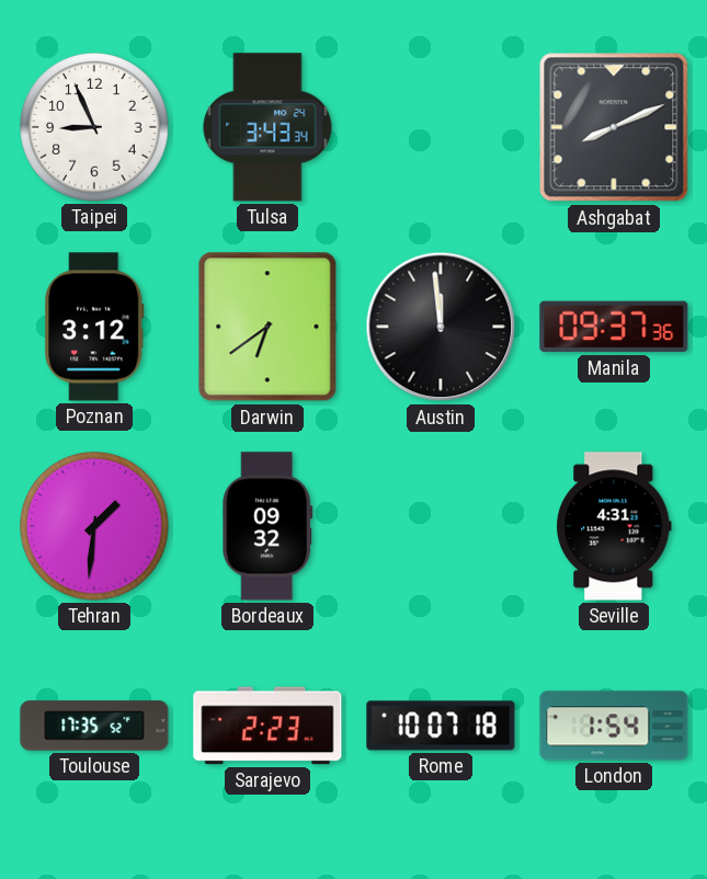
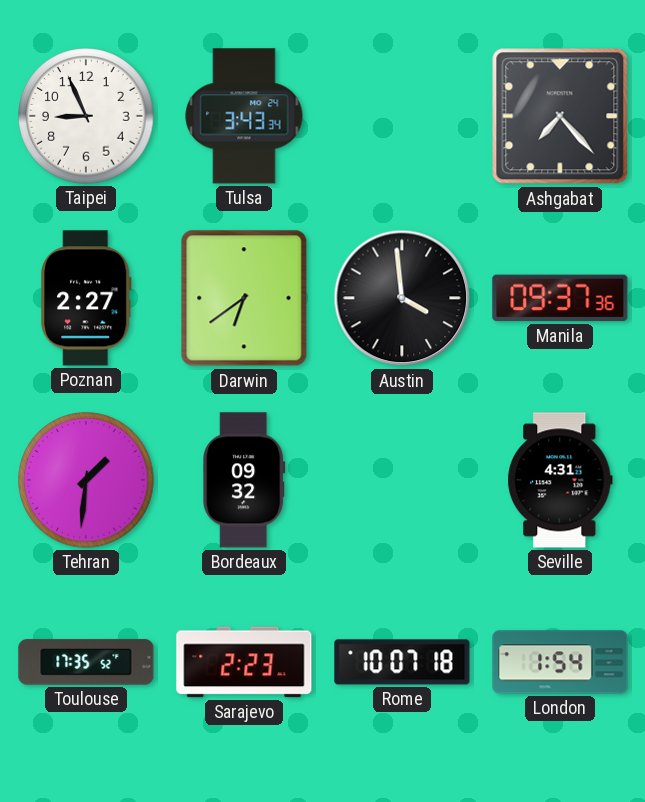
Ashgabat: 8:11 -> 7:23
Poznan: 3:12 -> 2:27
Austin: 11:59 -> 3:59
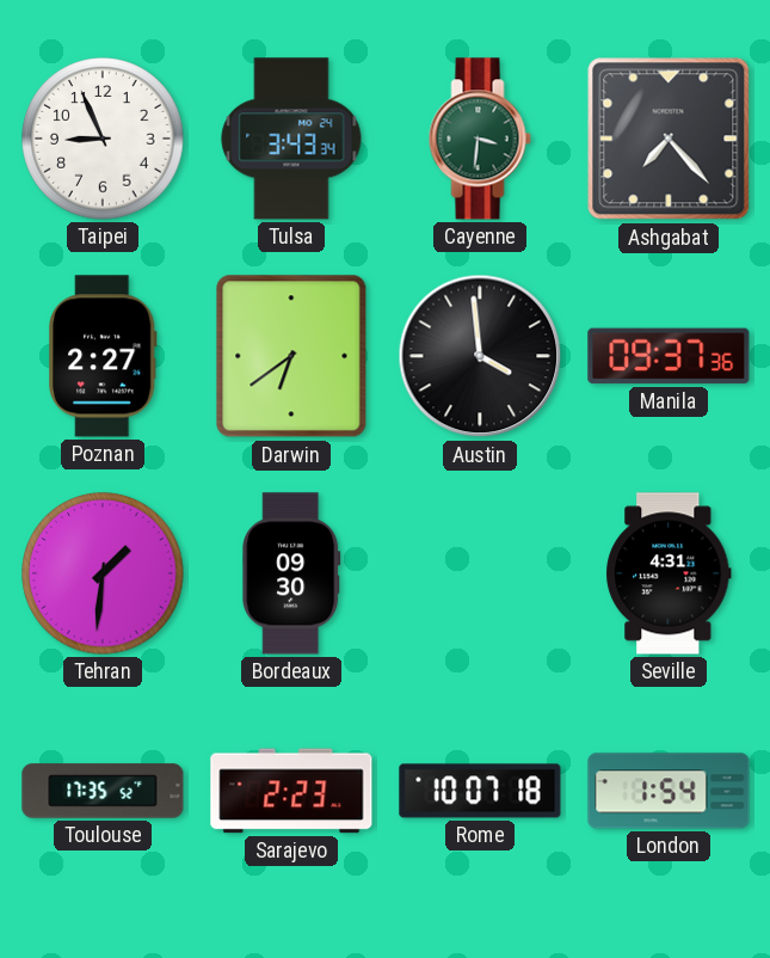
Cayenne: none -> 3:31
Bordeaux: 09:32 -> 09:30
